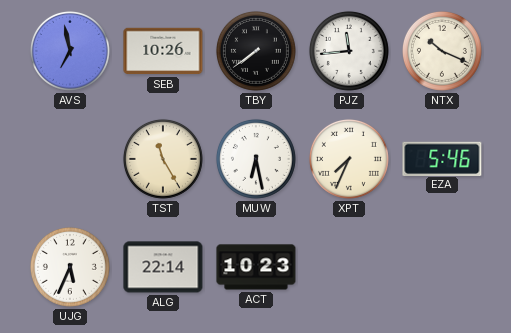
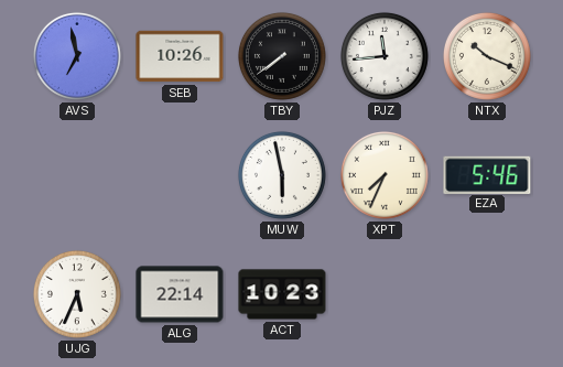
TST: 11:25 -> none
MUW: 6:28 -> 5:58
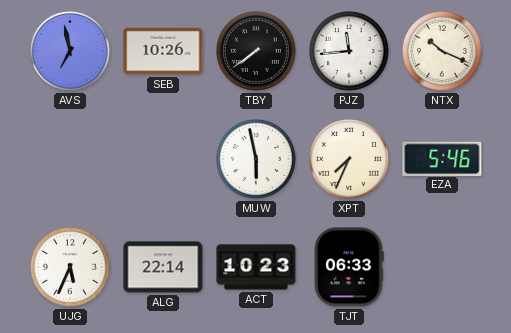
TJT: none -> 06:33
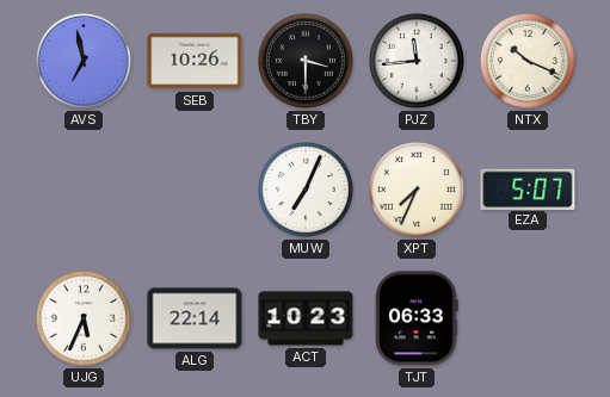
TBY: 7:39 -> 3:30
MUW: 5:58 -> 7:04
EZA: 5:46 -> 5:07
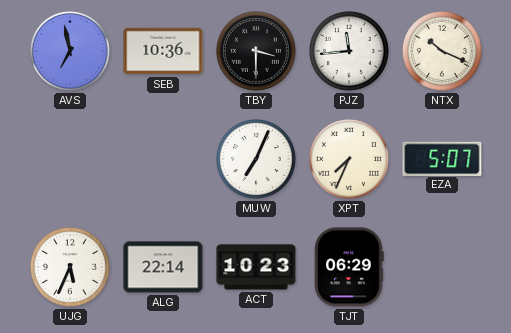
SEB: 10:26 -> 10:36
TJT: 06:33 -> 06:29
